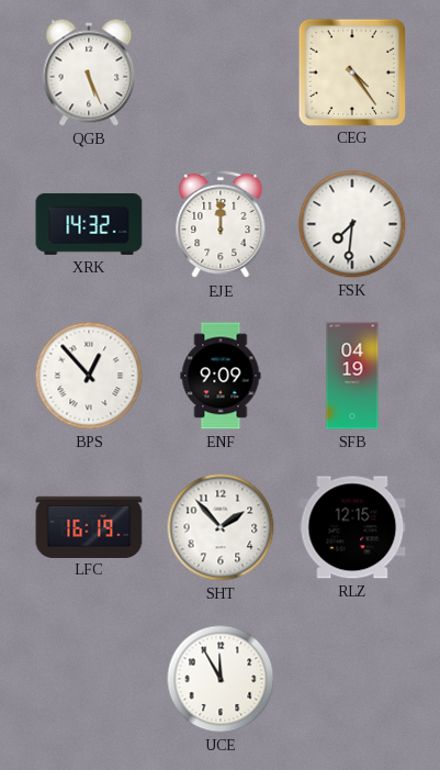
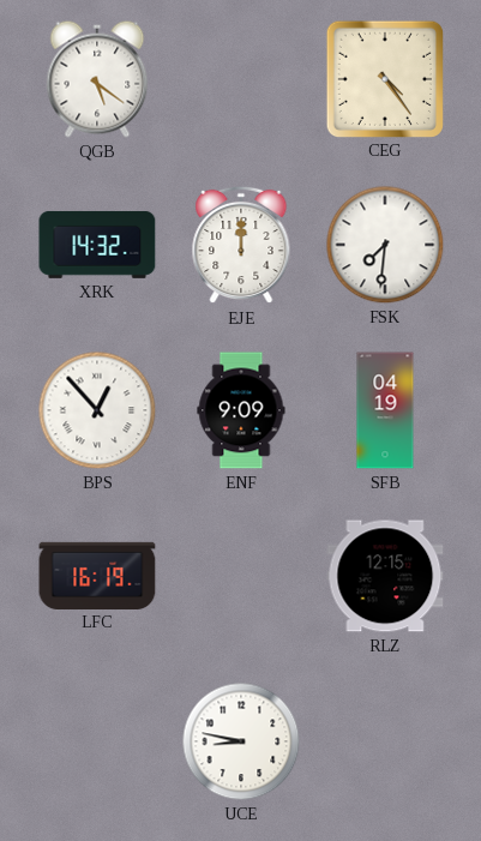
QGB: 5:26 -> 5:21
SHT: 1:53 -> none
UCE: 11:55 -> 8:47
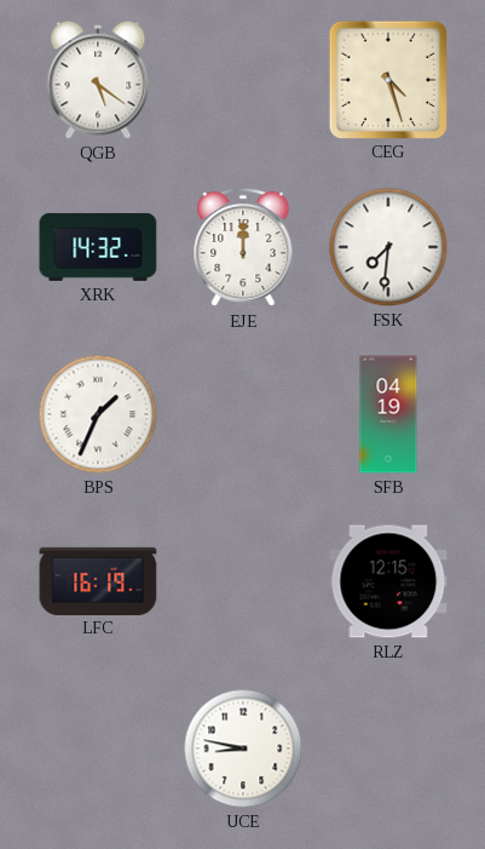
CEG: 4:24 -> 4:27
BPS: 12:53 -> 1:34
ENF: 9:09 -> none
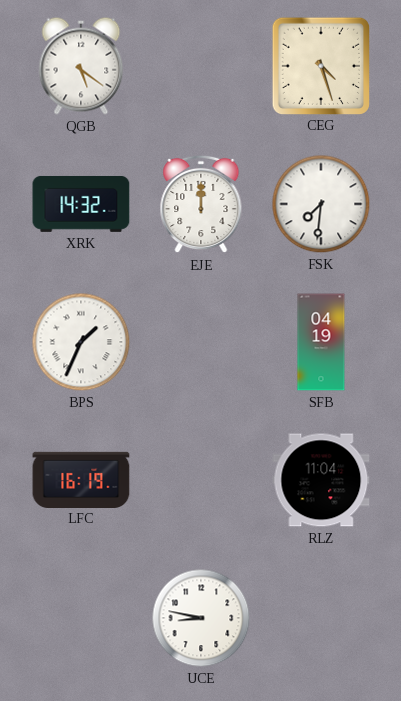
RLZ: 12:15 -> 11:04
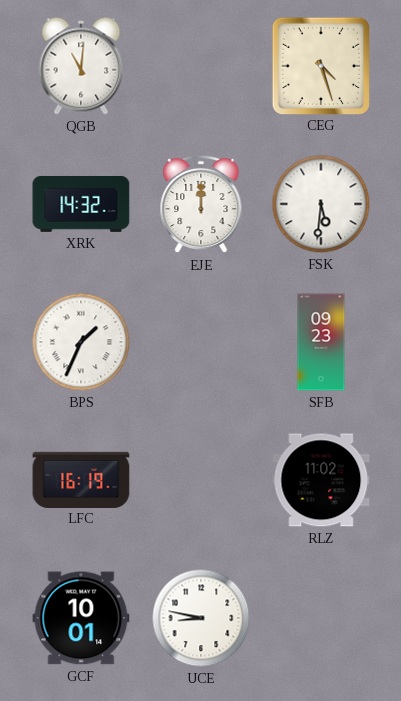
QGB: 5:21 -> 11:01
FSK: 7:31 -> 5:31
SFB: 04:19 -> 09:23
RLZ: 11:04 -> 11:02
GCF: none -> 10:01
